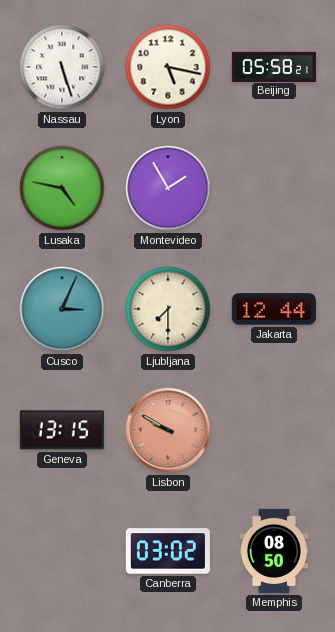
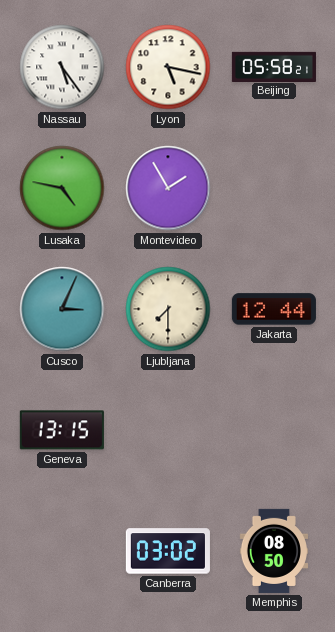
Nassau: 5:27 -> 5:24
Lisbon: 9:50 -> none
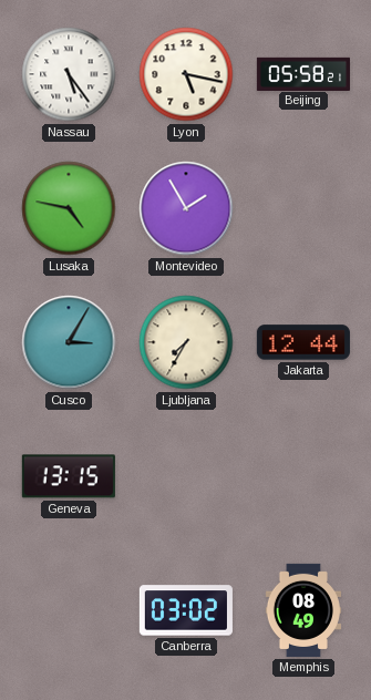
Cusco: 3:04 -> 3:05
Ljubljana: 7:30 -> 7:35
Memphis: 08:50 -> 08:49
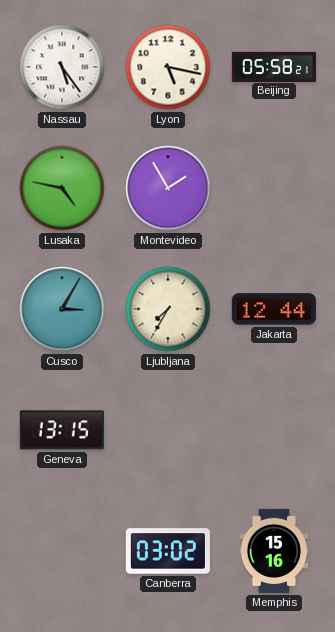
Memphis: 08:49 -> 15:16
